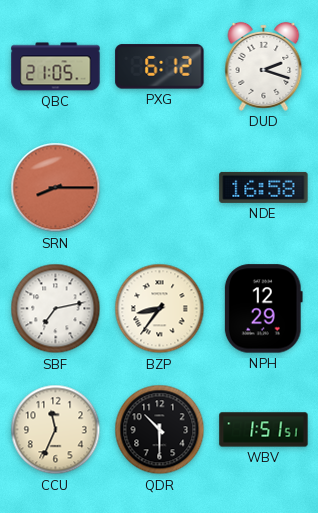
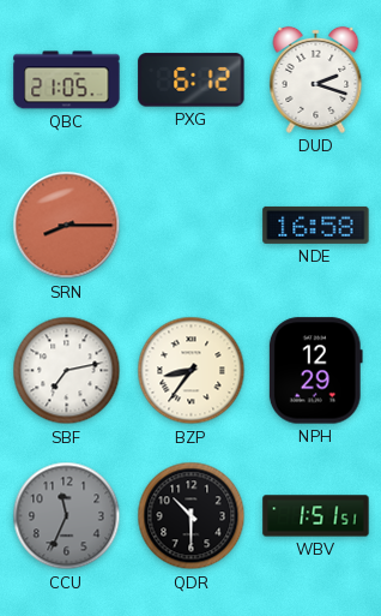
CCU dial: cream -> grey
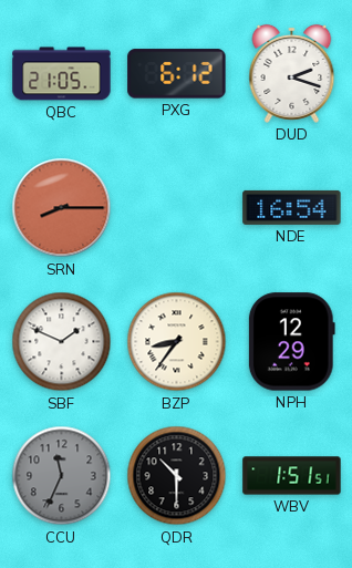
NDE: 16:58 -> 16:54
SBF: 7:13 -> 1:49
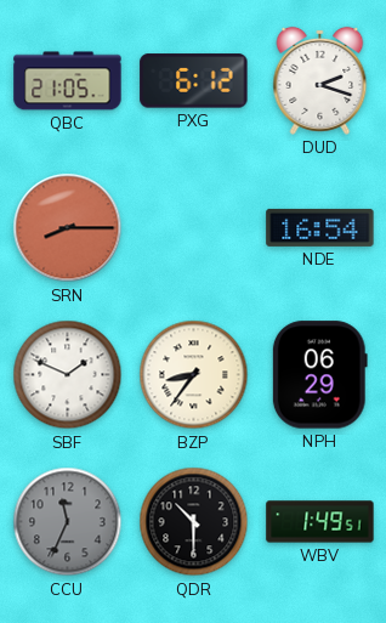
NPH: 12:29 -> 06:29
WBV: 1:51 -> 1:49
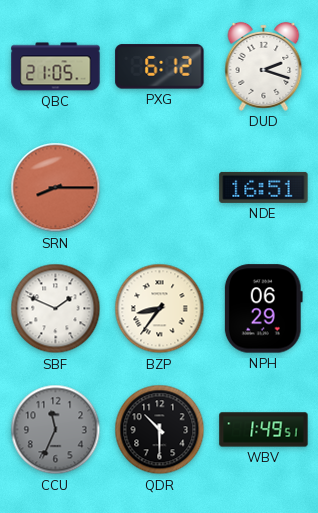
NDE: 16:54 -> 16:51
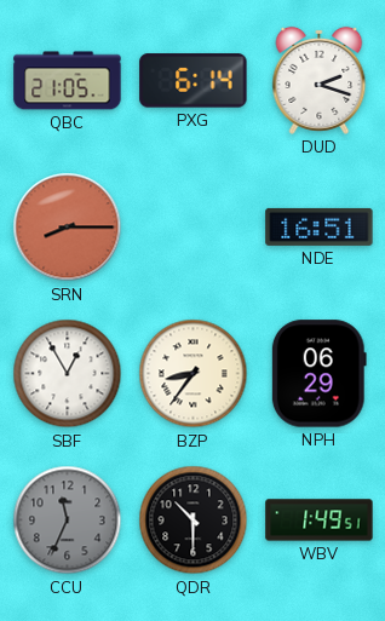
PXG: 6:12 -> 6:14
SBF: 1:49 -> 12:55
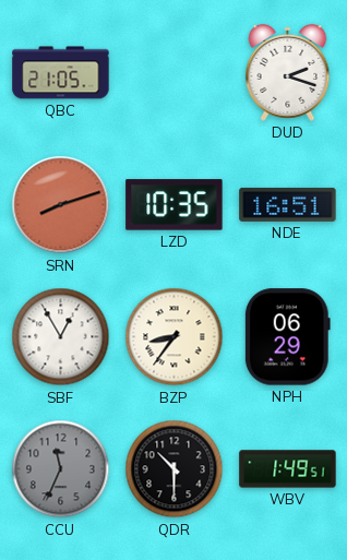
PXG: 6:14 -> none
SRN: 8:15 -> 8:12
LZD: none -> 10:35
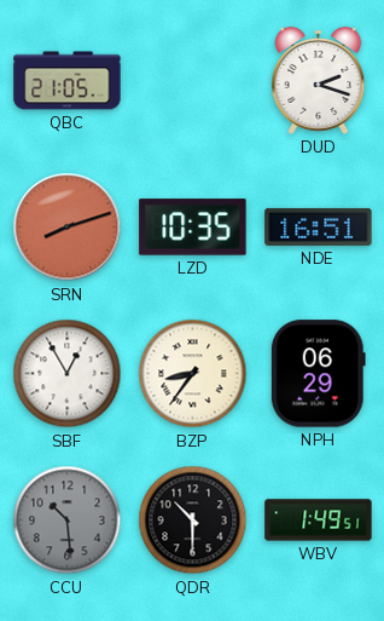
CCU: 11:34 -> 10:29
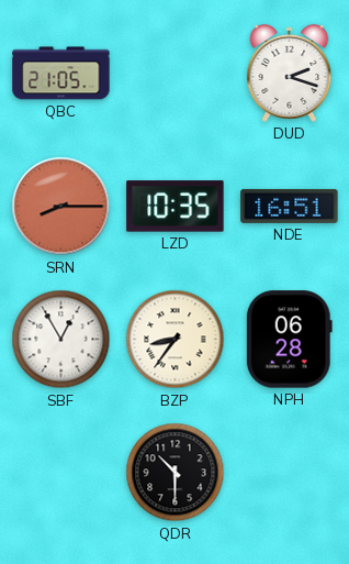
SRN: 8:12 -> 8:15
NPH: 06:29 -> 06:28
CCU: 10:29 -> none
WBV: 1:49 -> none
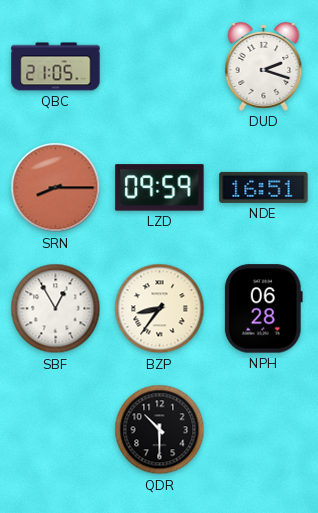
LZD: 10:35 -> 09:59
